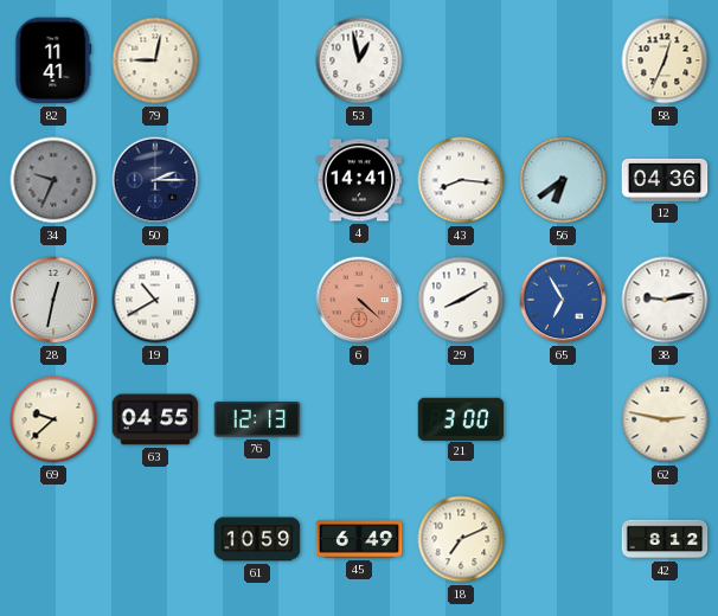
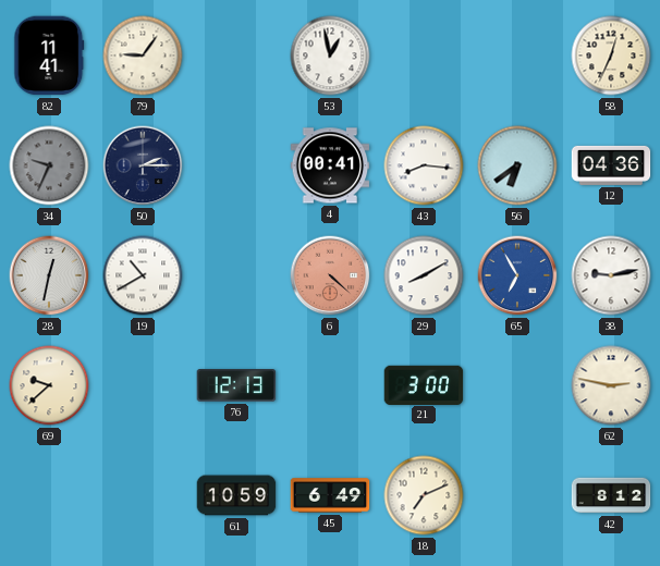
79: 9:02 -> 9:06
4: 14:41 -> 00:41
63: 04:55 -> none
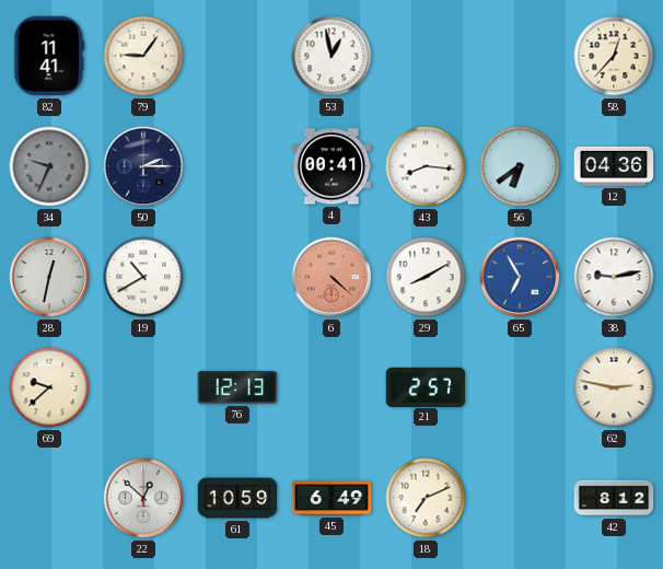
58: 12:34 -> 12:37
21: 3:00 -> 2:57
22: none -> 12:52
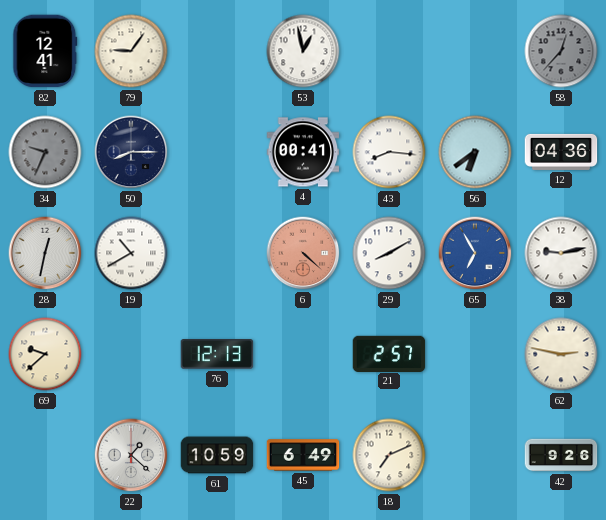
82: 11:41 -> 12:41
58 dial: cream -> grey
50: 2:15 -> 8:15
22: 12:52 -> 1:22
42: 8:12 -> 9:26
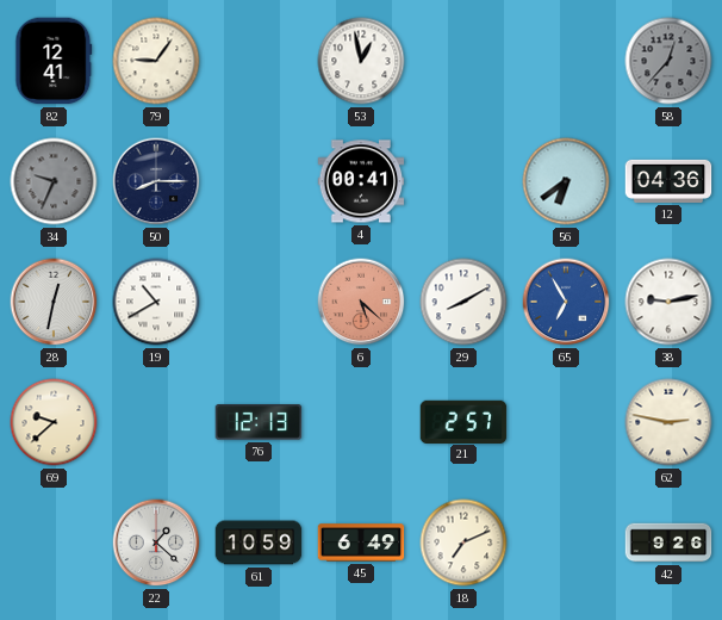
43: 8:16 -> none
6: 4:22 -> 5:22
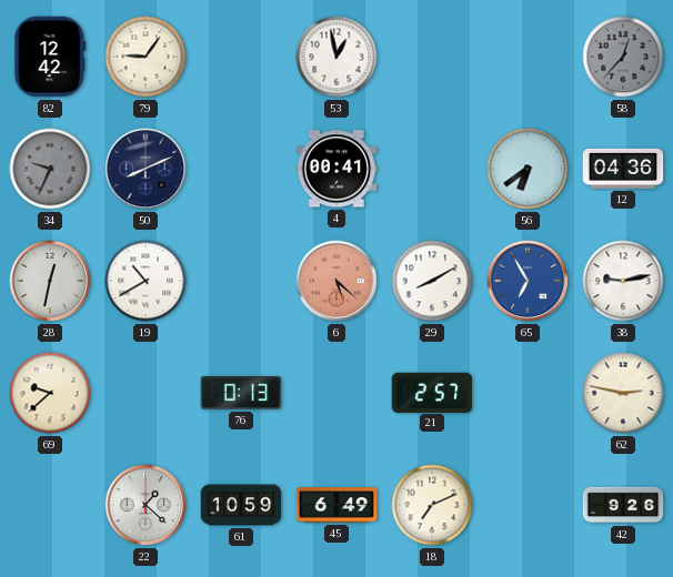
82: 12:41 -> 12:42
50: 8:15 -> 8:11
76: 12:13 -> 0:13
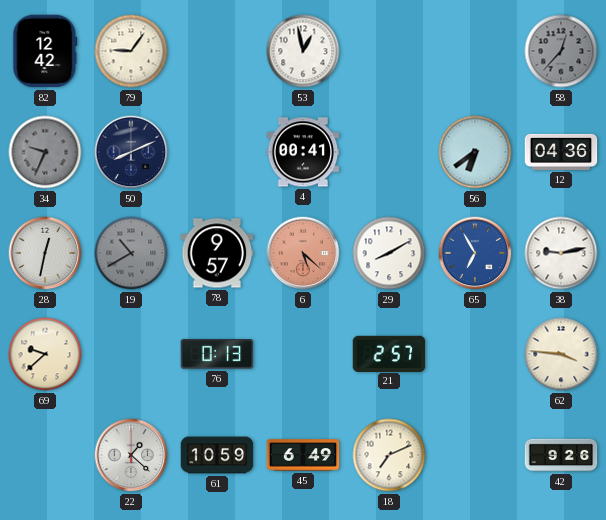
19 dial: white -> grey
78: none -> 9:57
62: 2:47 -> 3:46
